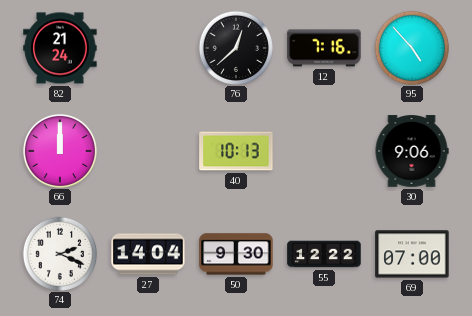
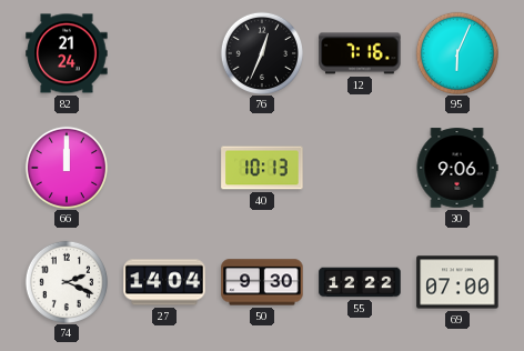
76: 12:38 -> 12:34
95: 4:53 -> 6:04
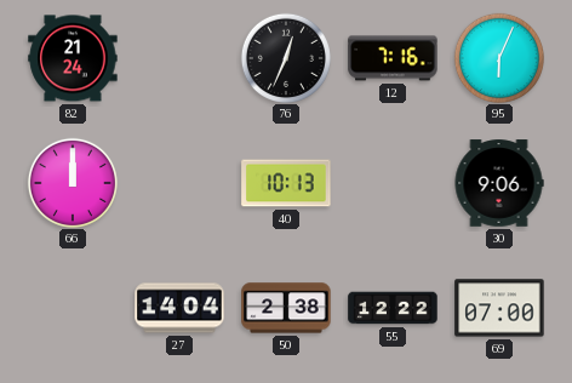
74: 2:19 -> none
50: 9:30 -> 2:38
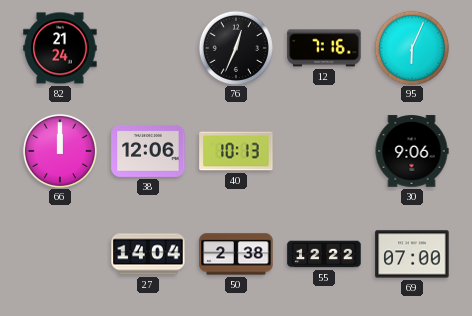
38: none -> 12:06
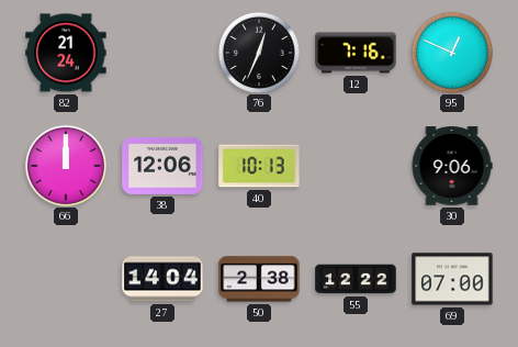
95: 6:04 -> 12:49
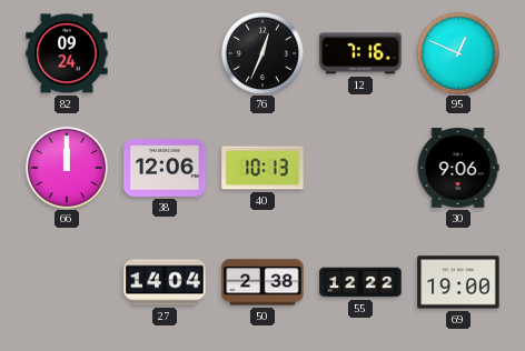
82: 21:24 -> 09:24
69: 07:00 -> 19:00
